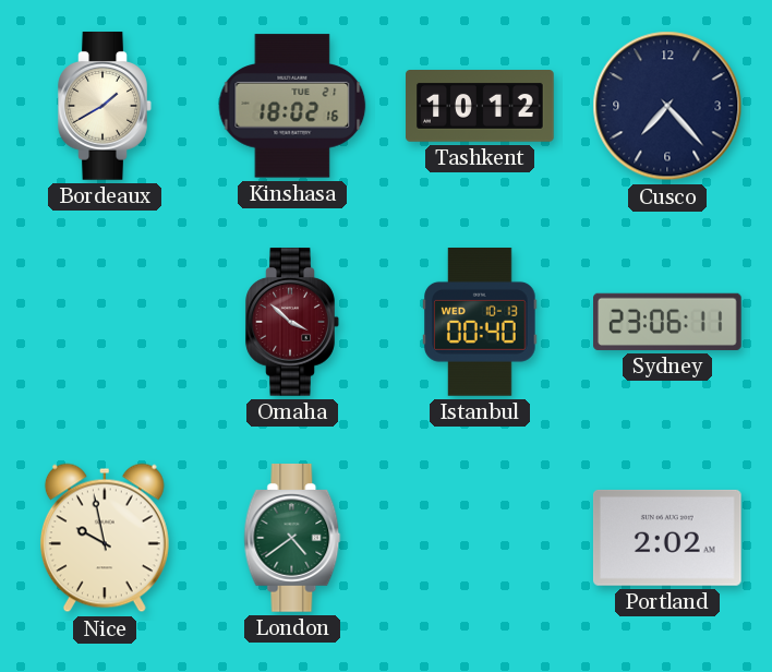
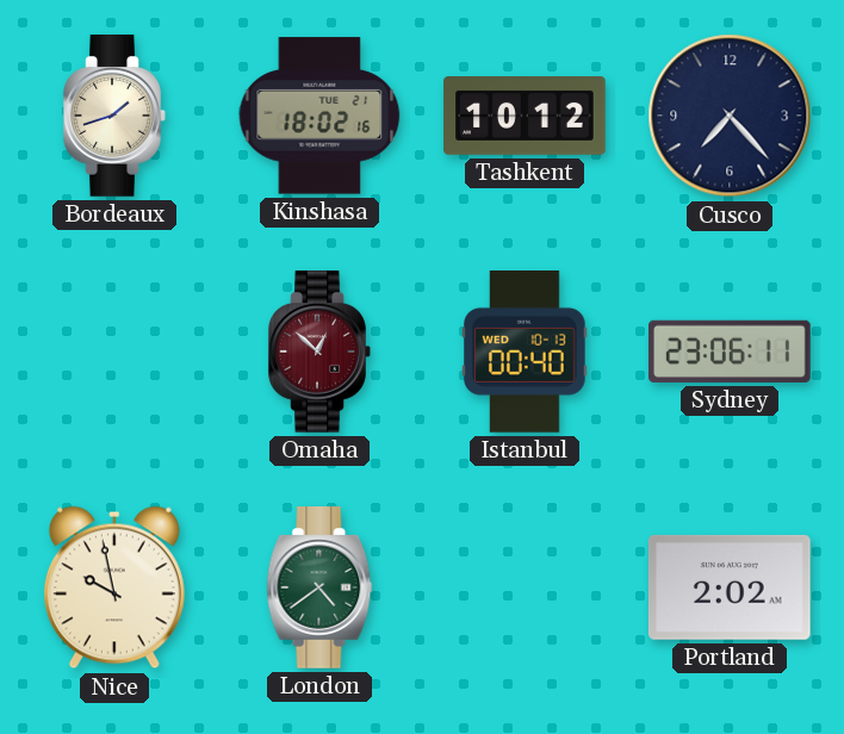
Bordeaux: 1:40 -> 1:42
Omaha: 3:52 -> 12:52
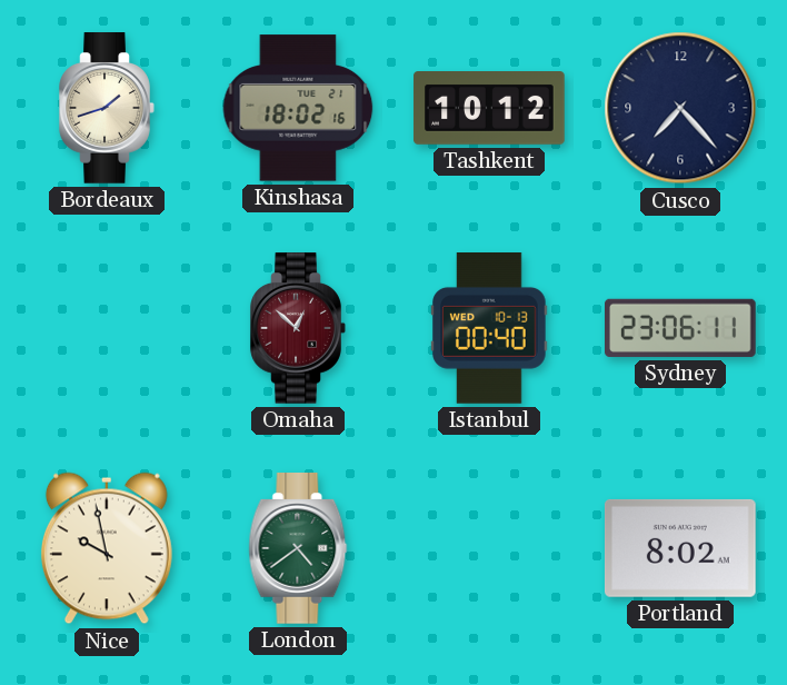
Portland: 2:02 -> 8:02
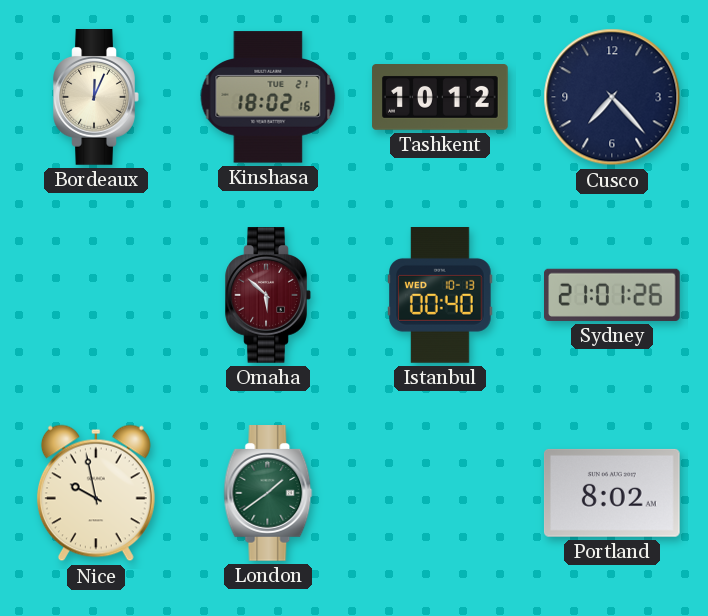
Bordeaux: 1:42 -> 12:04
Omaha: 12:52 -> 5:52
Sydney: 23:06 -> 21:01
London: 4:39 -> 1:39
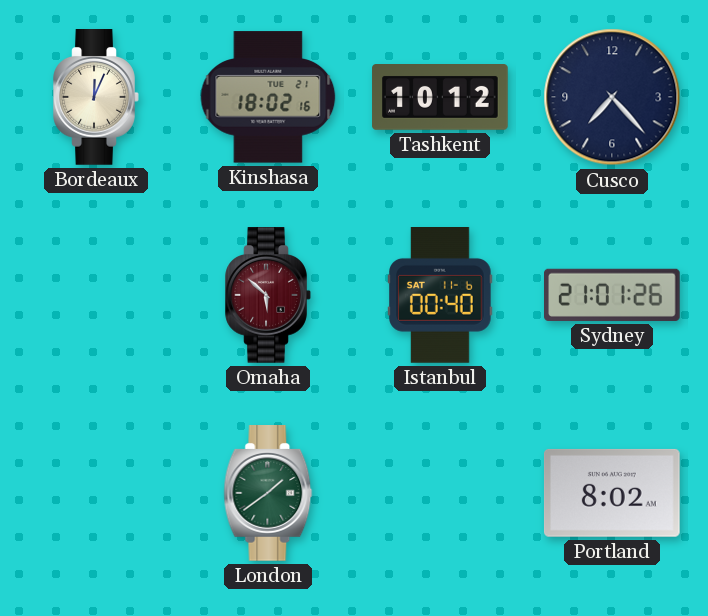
Istanbul date: WED 10-13 -> SAT 11-6
Nice: 9:58 -> none
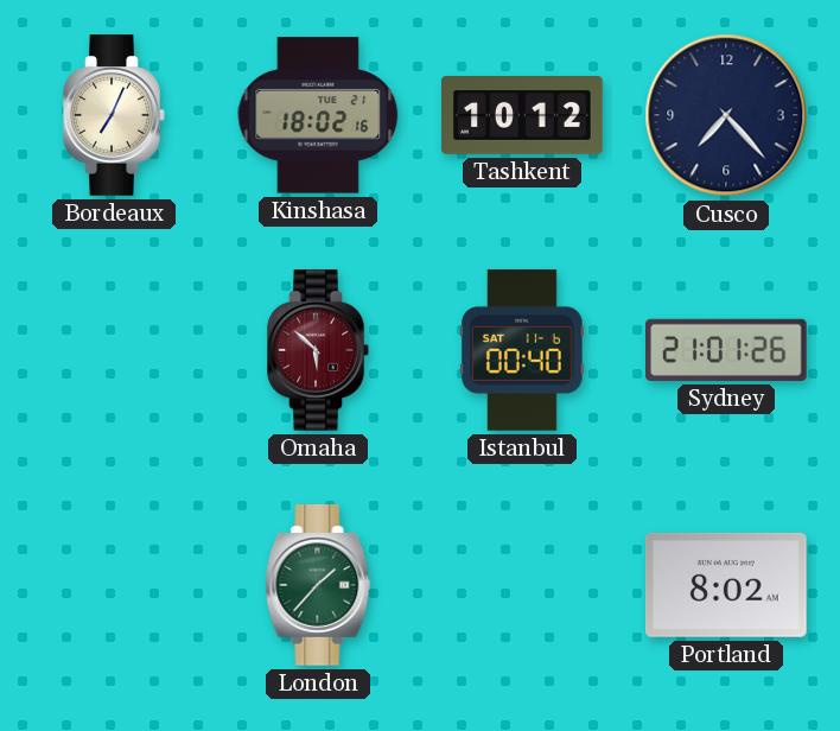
Bordeaux: 12:04 -> 7:04
London: 1:39 -> 1:37
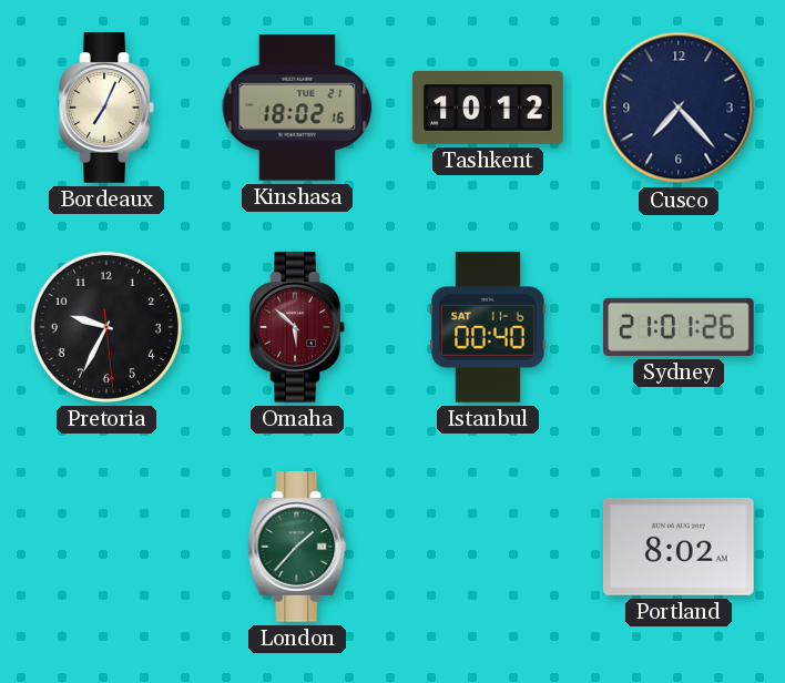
Pretoria: none -> 9:34
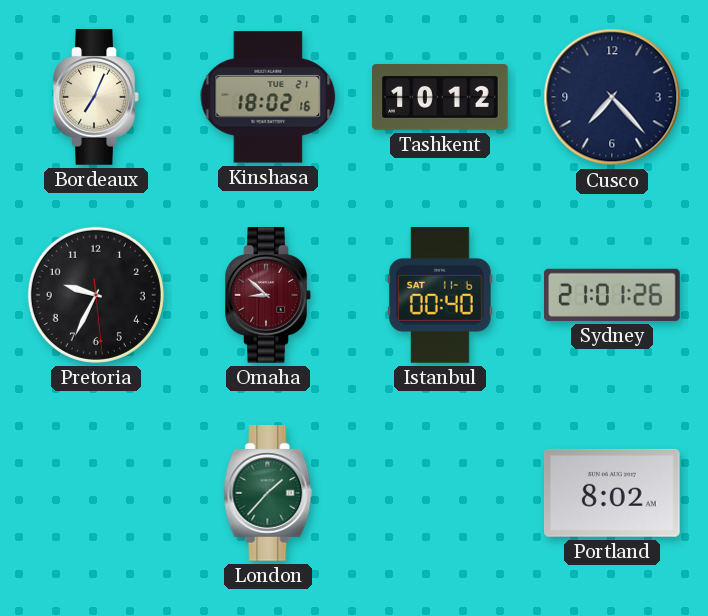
Omaha: 5:52 -> 8:52
